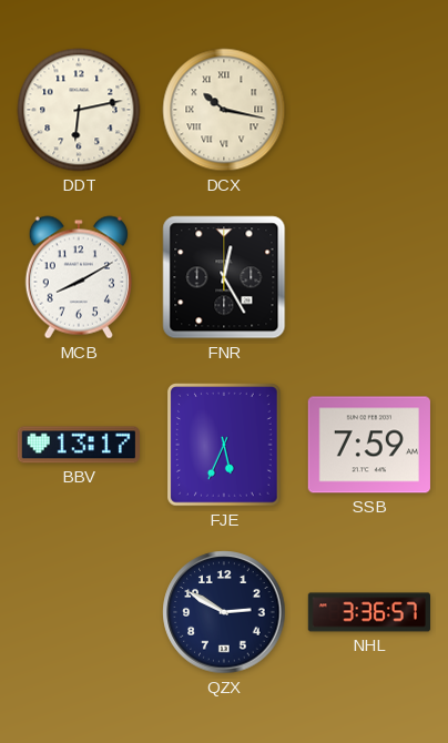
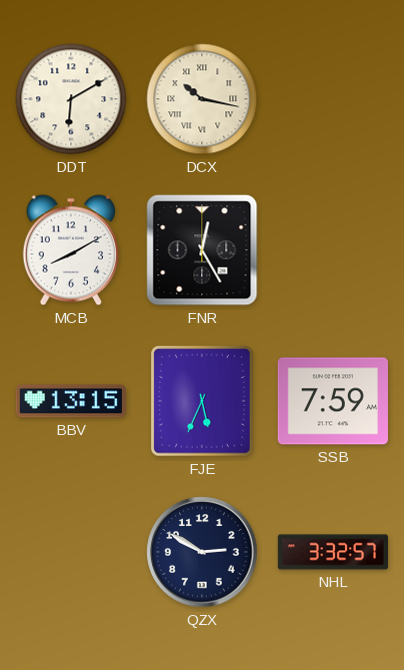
DDT: 6:13 -> 6:10
BBV: 13:17 -> 13:15
NHL: 3:36 -> 3:32
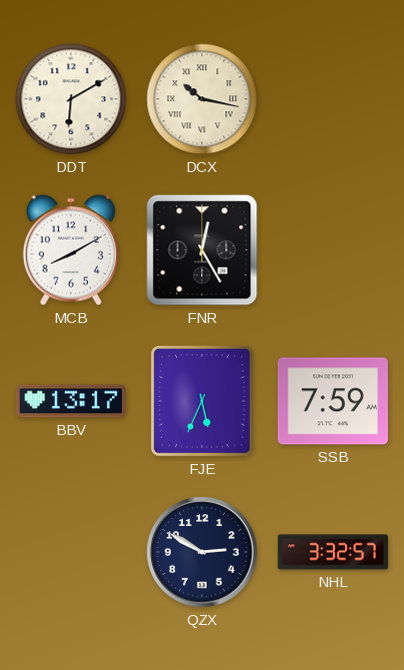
BBV: 13:15 -> 13:17
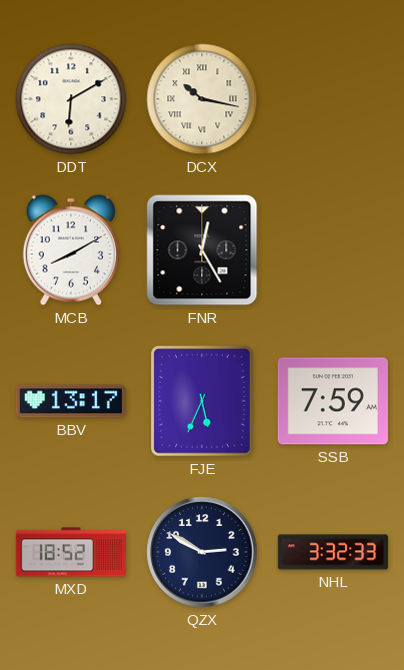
MXD: none -> 18:52
NHL: 3:32:57 -> 3:32:33
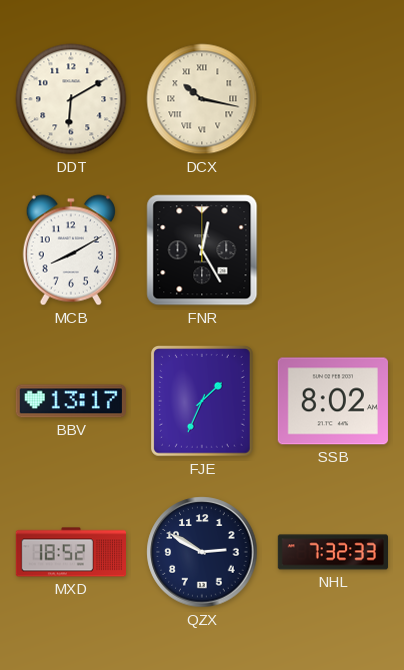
FJE: 5:34 -> 1:34
SSB: 7:59 -> 8:02
NHL: 3:32 -> 7:32
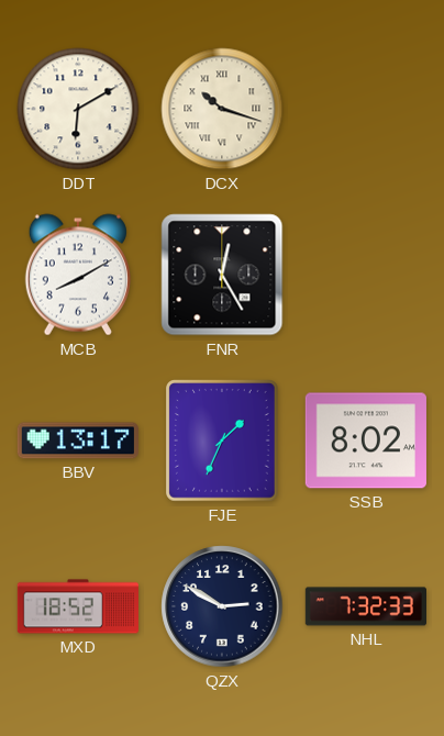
DCX: 10:17 -> 10:18
